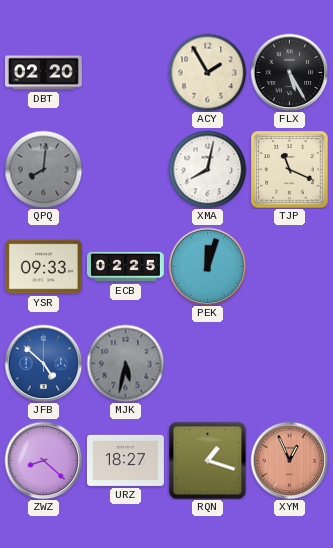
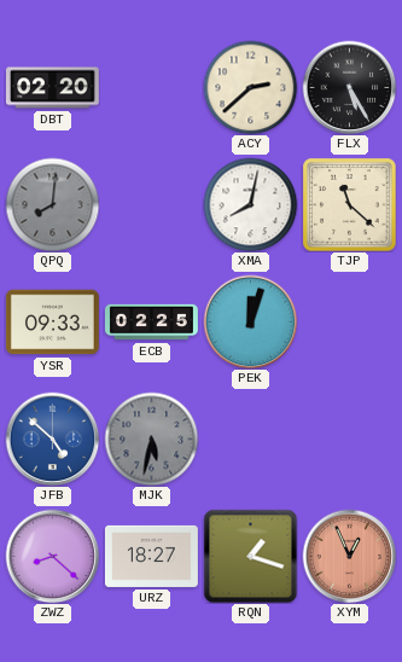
ACY: 1:55 -> 2:38
TJP: 11:19 -> 11:22
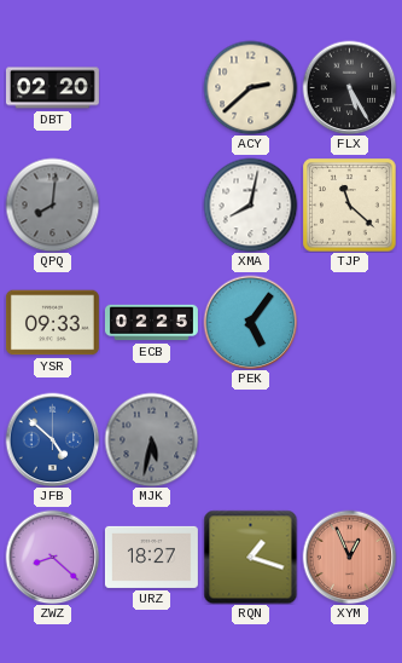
PEK: 12:03 -> 5:06
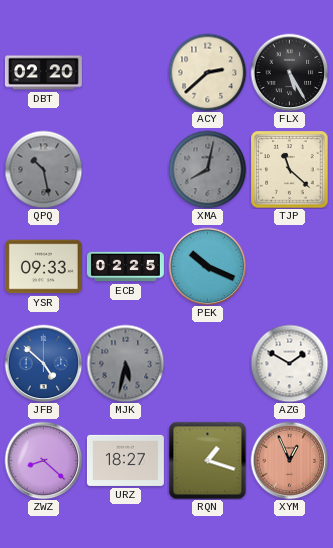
QPQ: 8:01 -> 10:28
XMA dial: white -> grey
PEK: 5:06 -> 10:19
AZG: none -> 1:50
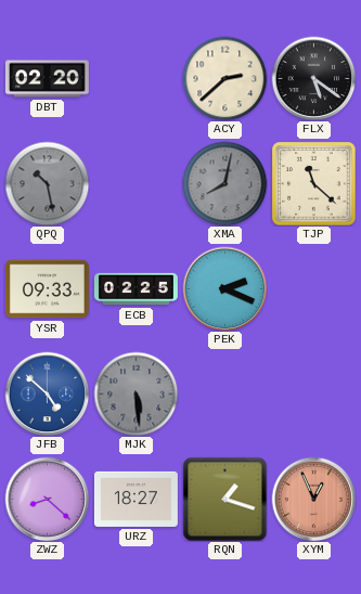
FLX: 5:25 -> 5:21
PEK: 10:19 -> 2:19
MJK: 5:32 -> 5:29
AZG: 1:50 -> none
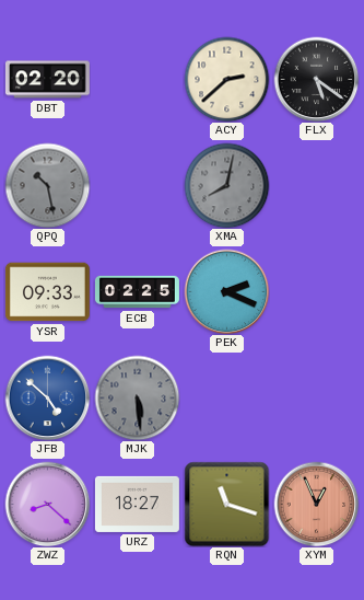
TJP: 11:22 -> none
RQN: 1:18 -> 11:18
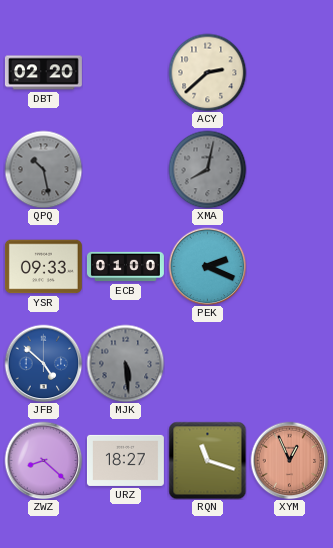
FLX: 5:21 -> none
ECB: 02:25 -> 01:00
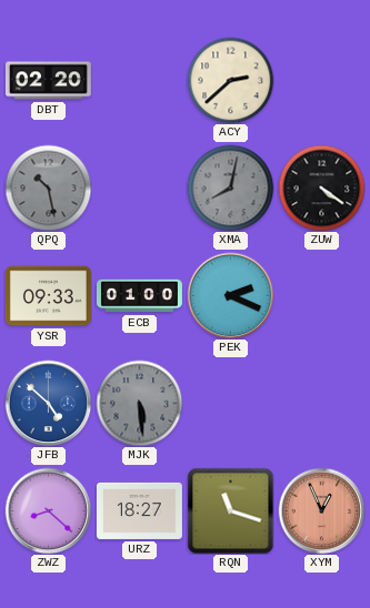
ZUW: none -> 4:21
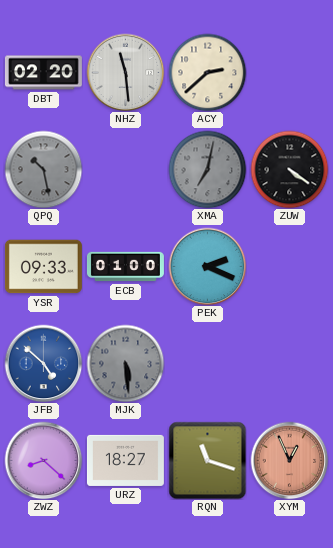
NHZ: none -> 11:29
XMA: 8:02 -> 7:02
